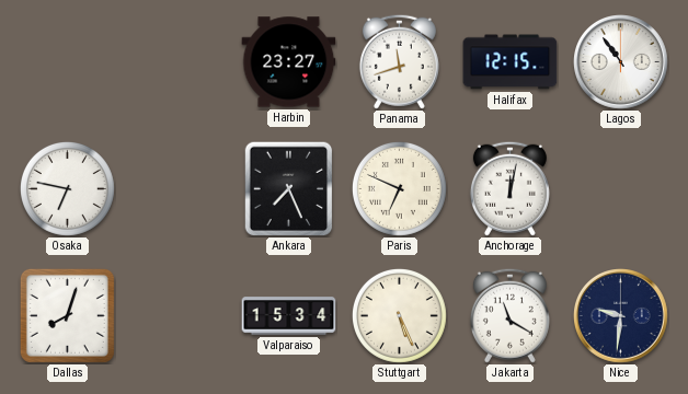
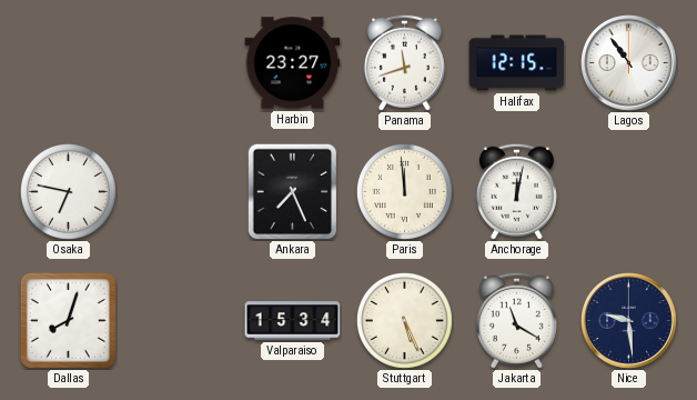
Paris: 6:49 -> 11:59
Nice: 9:31 -> 9:29
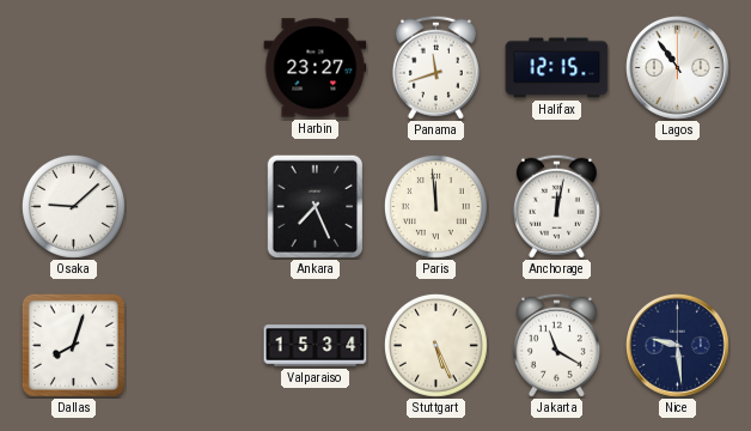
Osaka: 6:47 -> 9:08
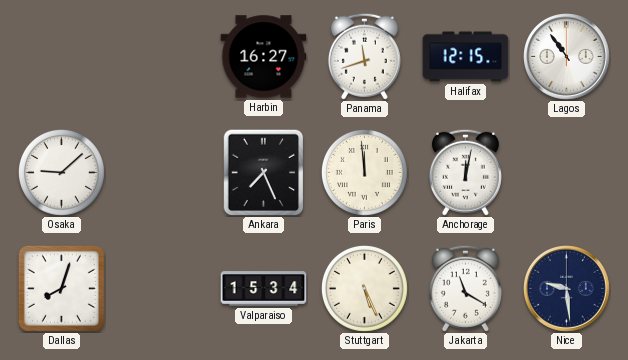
Harbin: 23:27 -> 16:27
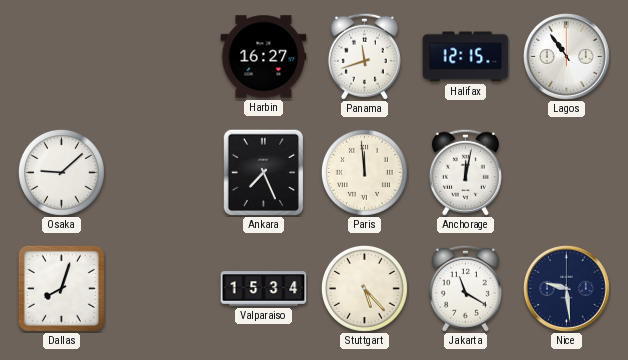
Stuttgart: 5:26 -> 5:23
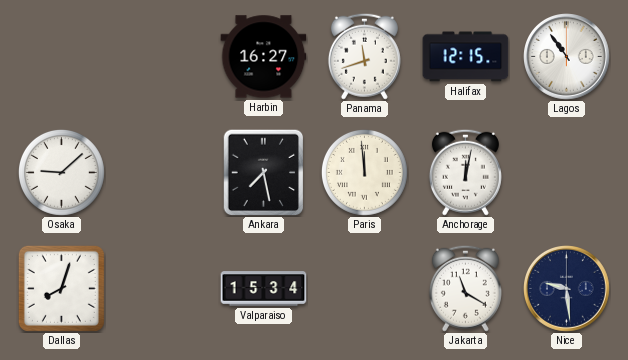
Ankara: 7:26 -> 7:28
Stuttgart: 5:23 -> none
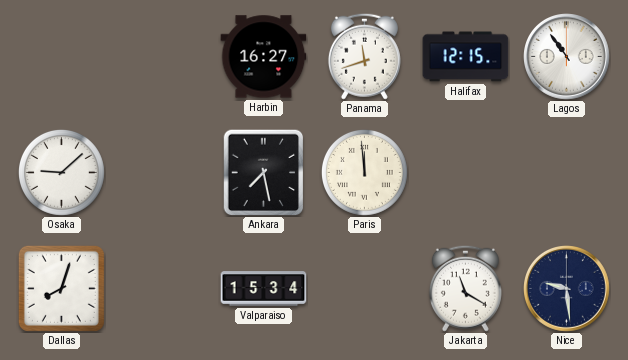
Anchorage: 12:02 -> none
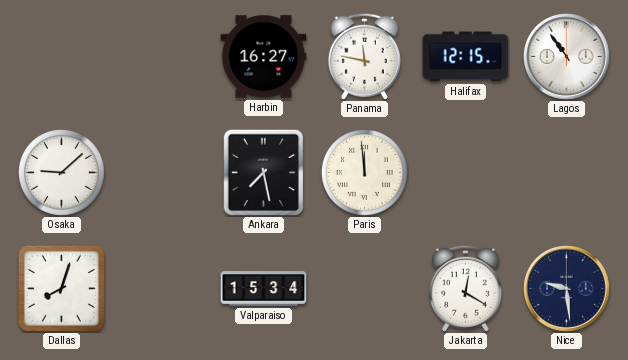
Panama: 11:42 -> 11:47
Jakarta: 11:20 -> 12:20
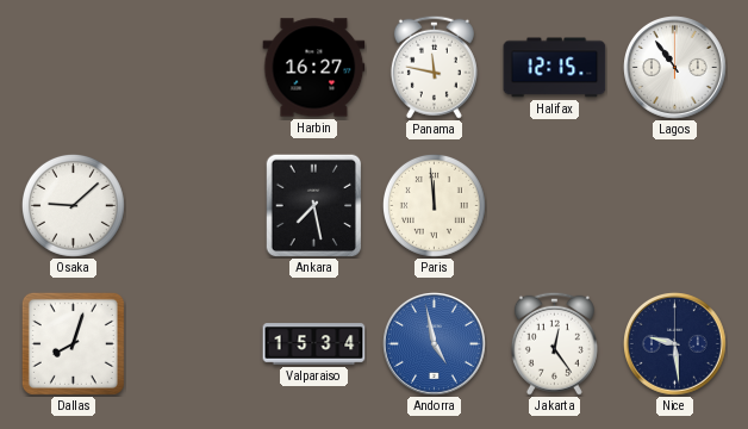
Andorra: none -> 4:58
Jakarta: 12:20 -> 12:24
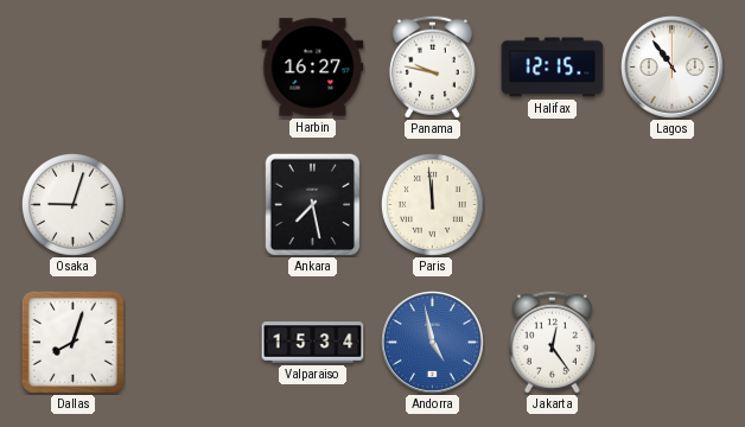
Panama: 11:47 -> 9:47
Osaka: 9:08 -> 9:03
Nice: 9:29 -> none
